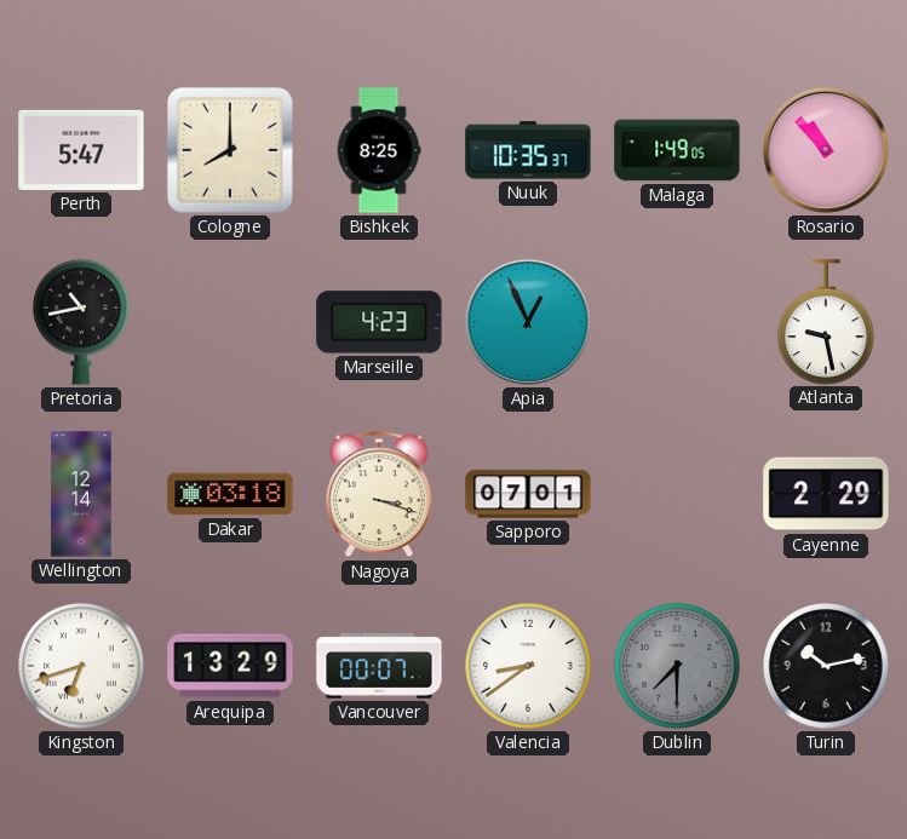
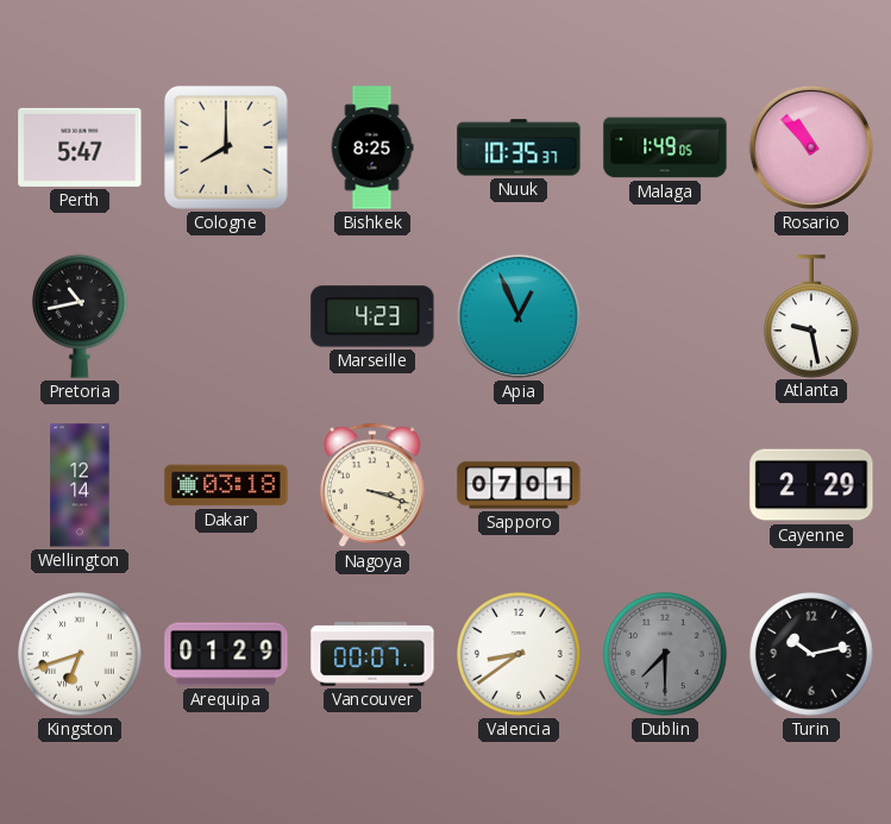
Arequipa: 13:29 -> 01:29
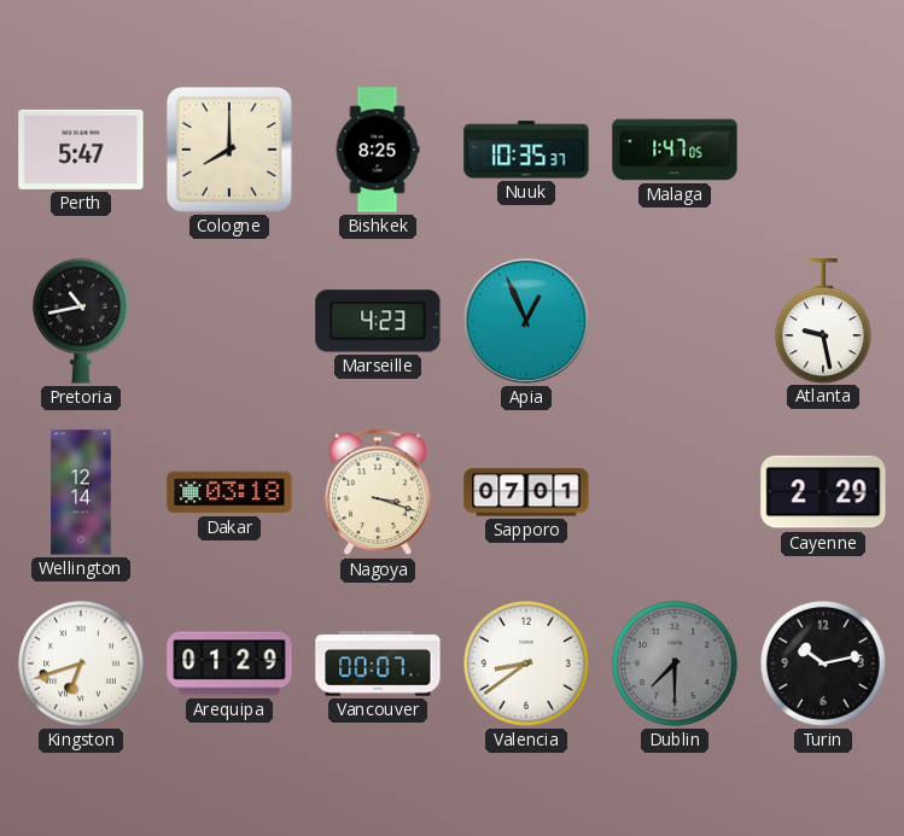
Malaga: 1:49 -> 1:47
Rosario: 10:53 -> none
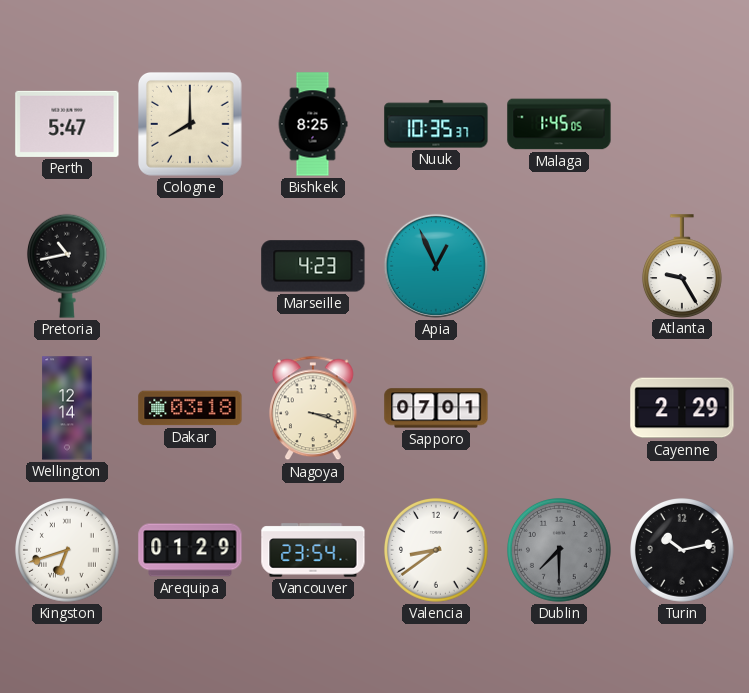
Malaga: 1:47 -> 1:45
Atlanta: 9:28 -> 9:25
Vancouver: 00:07 -> 23:54
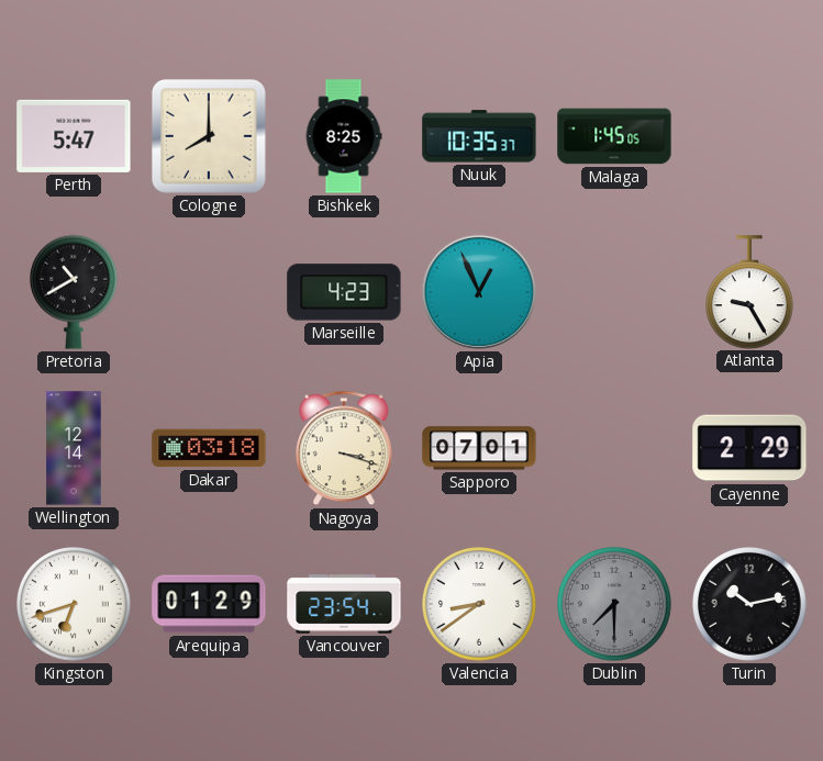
Pretoria: 10:43 -> 10:40
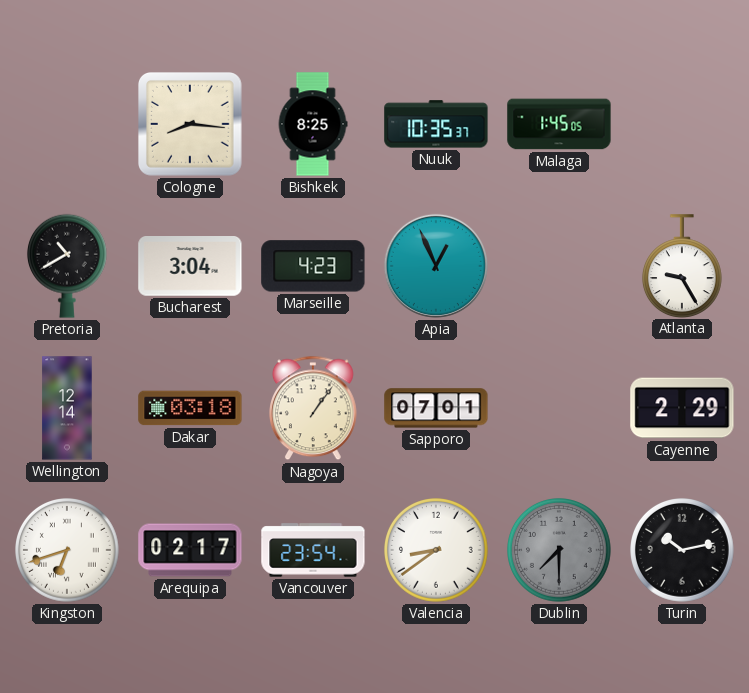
Perth: 5:47 -> none
Cologne: 8:00 -> 8:16
Bucharest: none -> 3:04
Nagoya: 3:18 -> 1:06
Arequipa: 01:29 -> 02:17
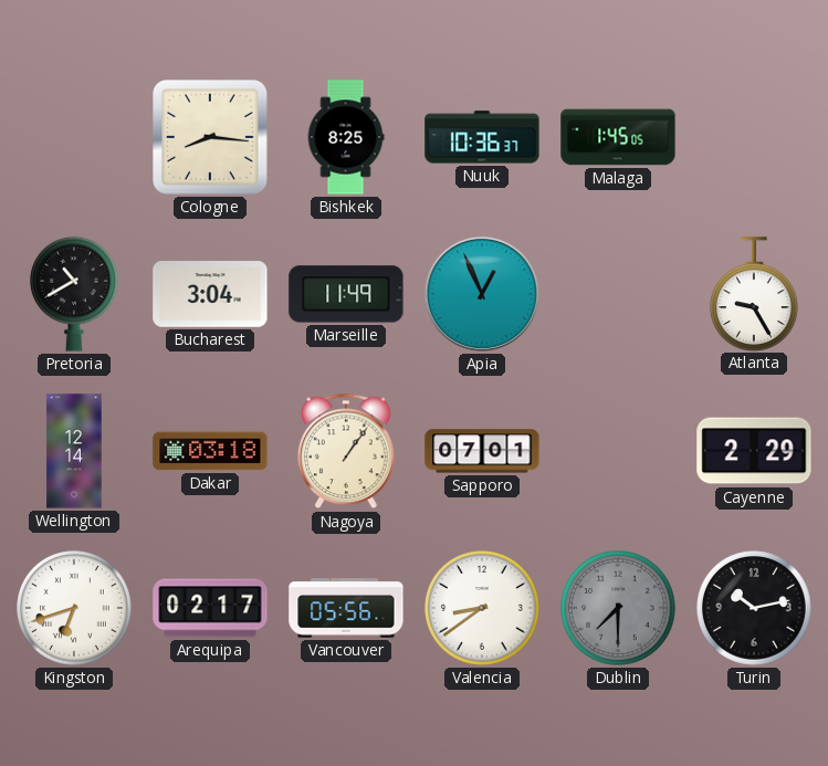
Nuuk: 10:35 -> 10:36
Marseille: 4:23 -> 11:49
Vancouver: 23:54 -> 05:56
